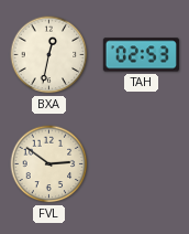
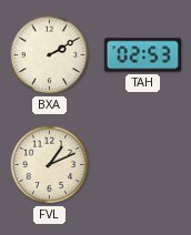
BXA: 12:32 -> 2:10
FVL: 2:51 -> 1:11
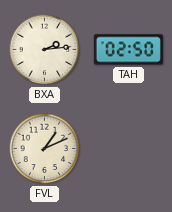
BXA: 2:10 -> 2:14
TAH: 02:53 -> 02:50
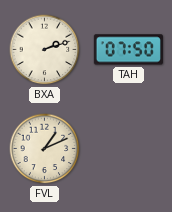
BXA: 2:14 -> 2:12
TAH: 02:50 -> 07:50
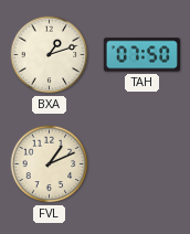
BXA: 2:12 -> 1:12
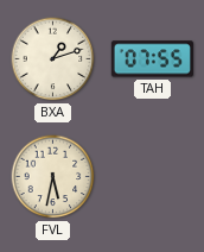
TAH: 07:50 -> 07:55
FVL: 1:11 -> 5:32
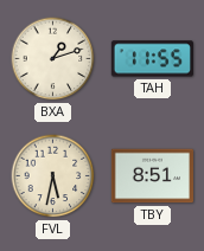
TAH: 07:55 -> 11:55
TBY: none -> 8:51
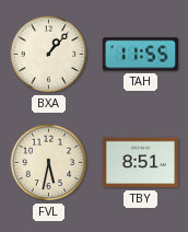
BXA: 1:12 -> 1:07
